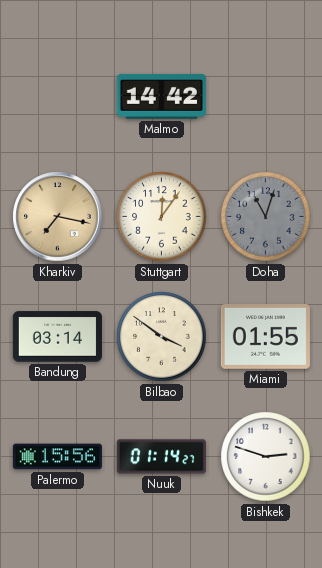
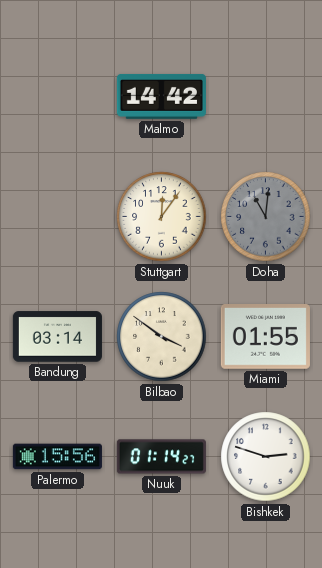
Kharkiv: 7:17 -> none
Doha: 11:03 -> 11:01
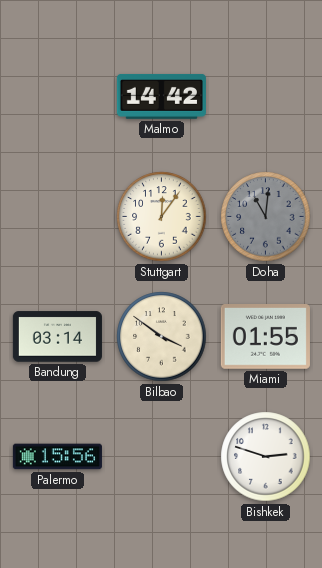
Nuuk: 01:14 -> none
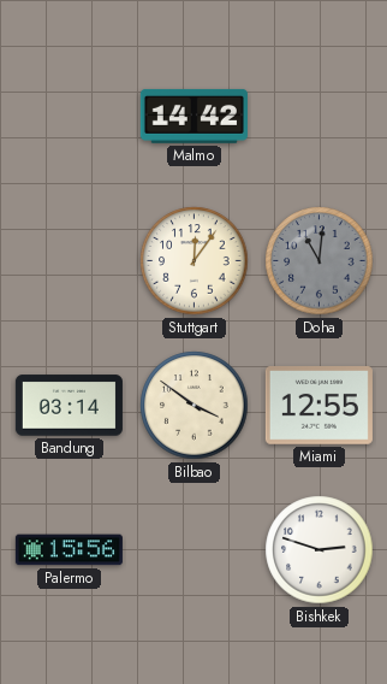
Miami: 01:55 -> 12:55
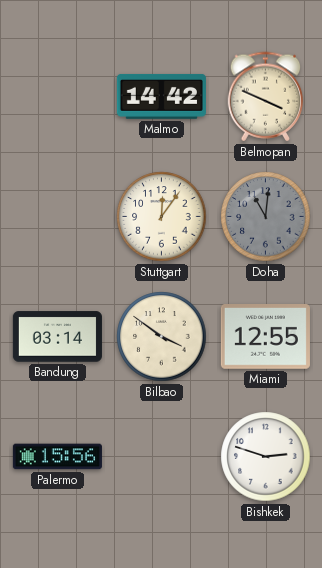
Belmopan: none -> 3:49
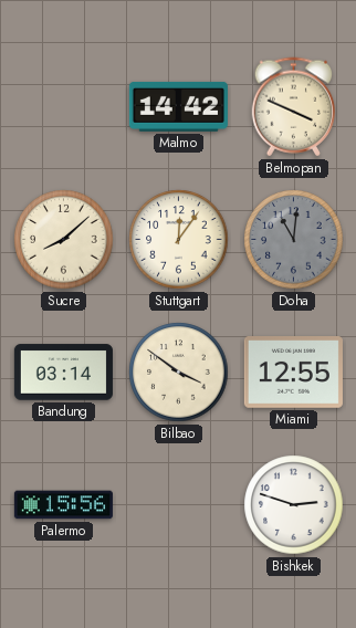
Sucre: none -> 8:08
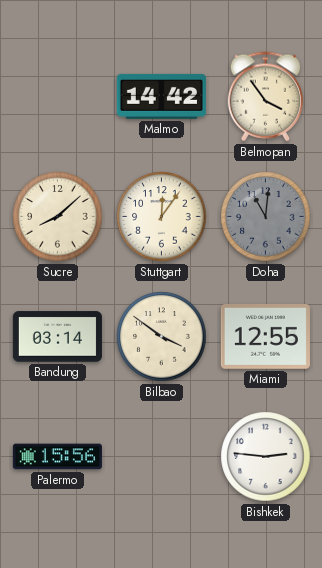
Belmopan: 3:49 -> 3:54
Bishkek: 2:48 -> 2:46
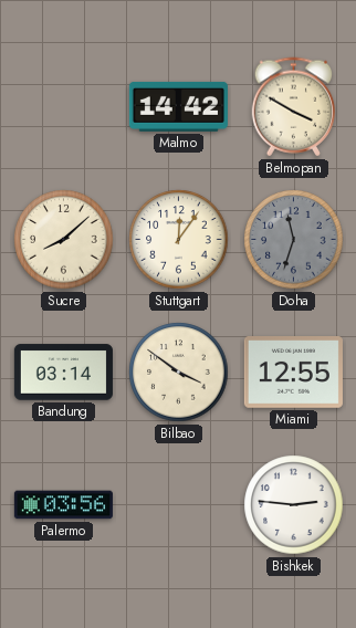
Belmopan: 3:54 -> 3:50
Doha: 11:01 -> 11:33
Palermo: 15:56 -> 03:56
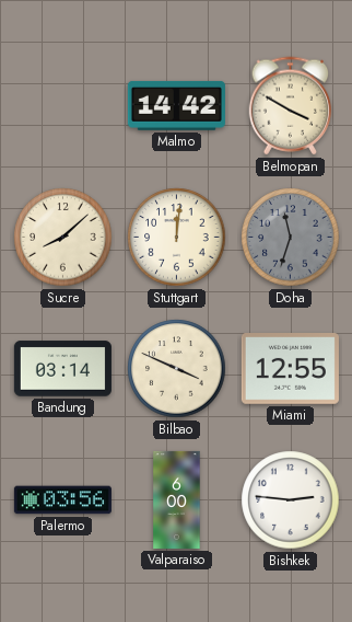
Stuttgart: 12:06 -> 12:01
Bilbao: 3:51 -> 3:49
Valparaiso: none -> 6:00
